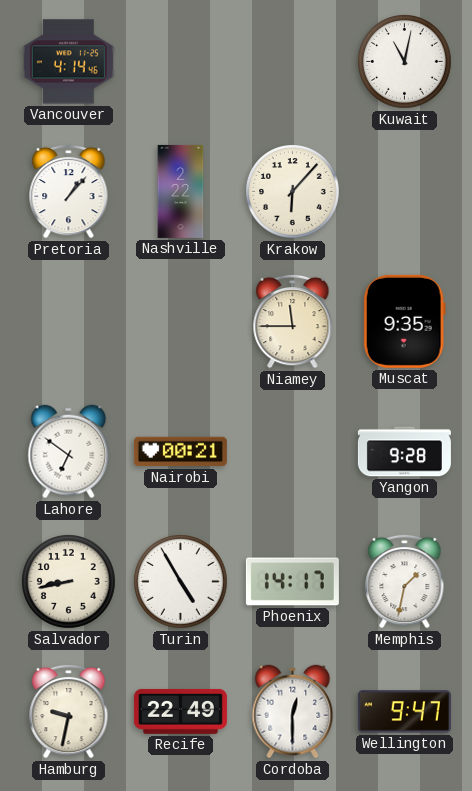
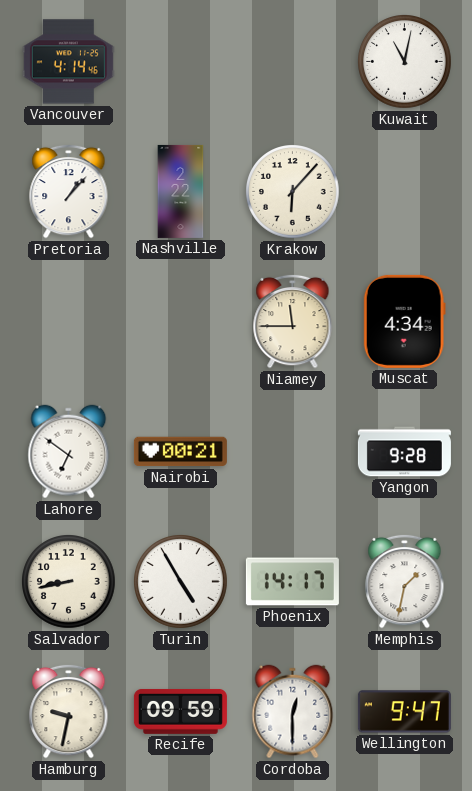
Muscat: 9:35 -> 4:34
Recife: 22:49 -> 09:59
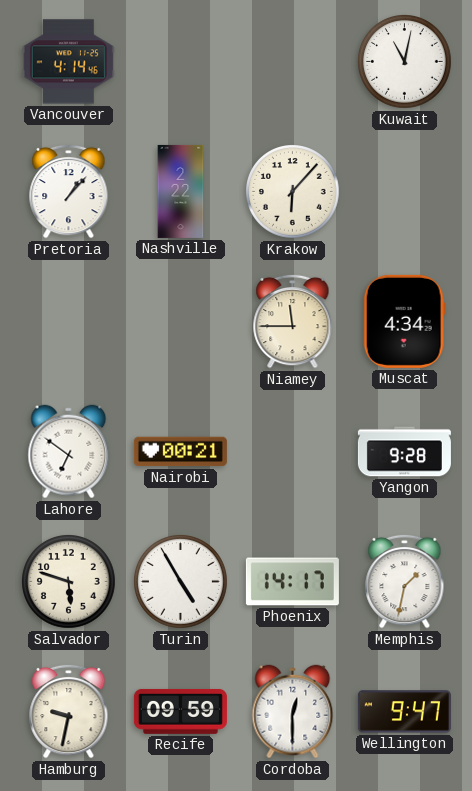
Salvador: 8:43 -> 5:48
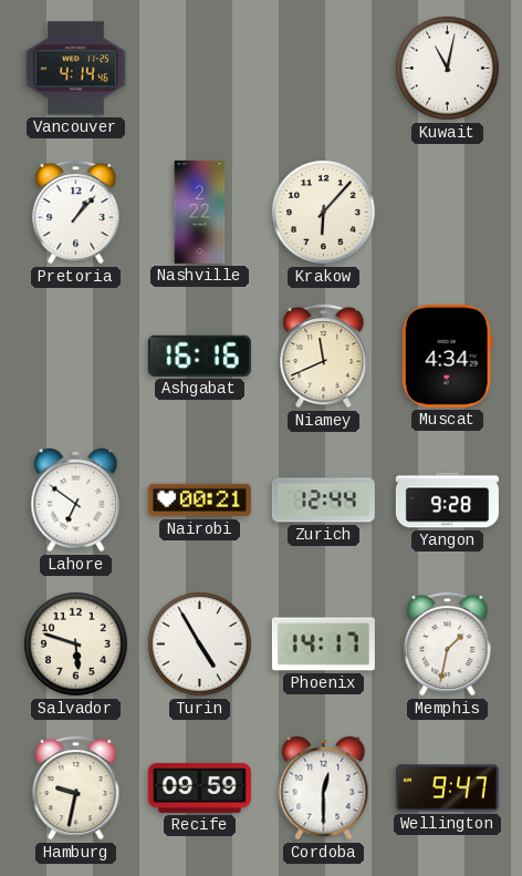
Ashgabat: none -> 16:16
Niamey: 11:45 -> 11:41
Zurich: none -> 12:44
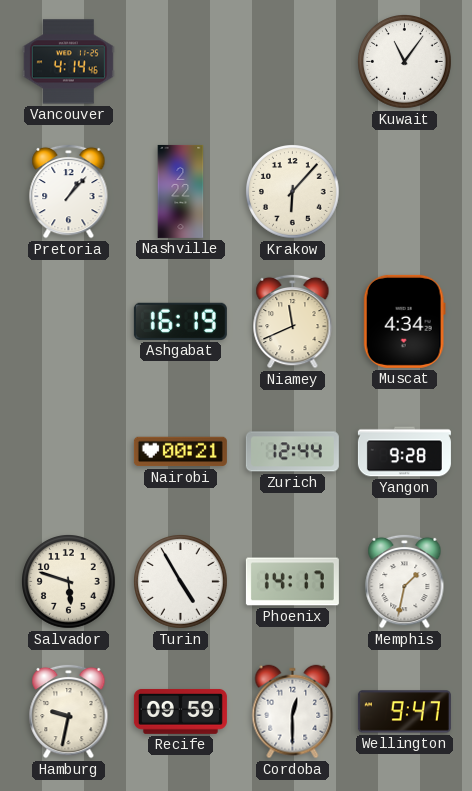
Kuwait: 11:02 -> 11:06
Ashgabat: 16:16 -> 16:19
Lahore: 6:51 -> none
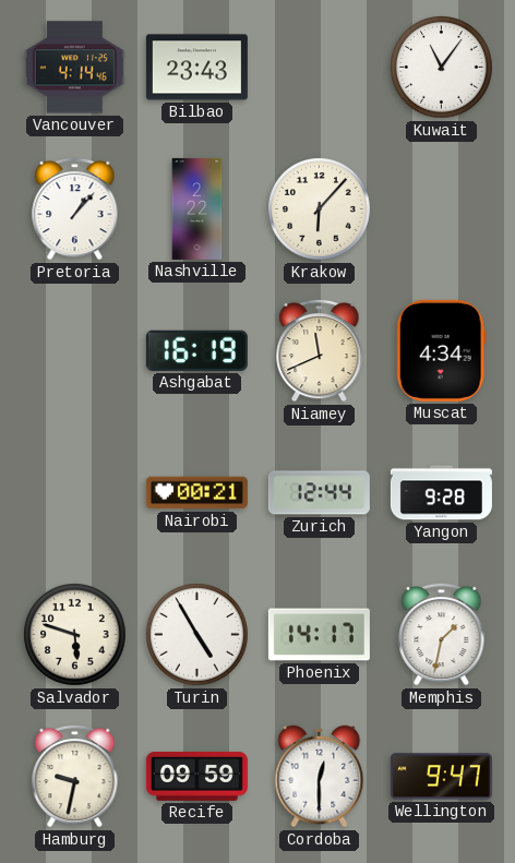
Bilbao: none -> 23:43
